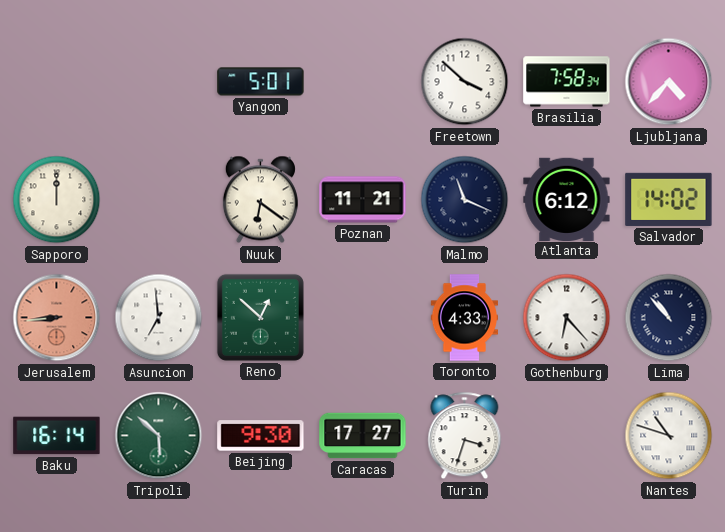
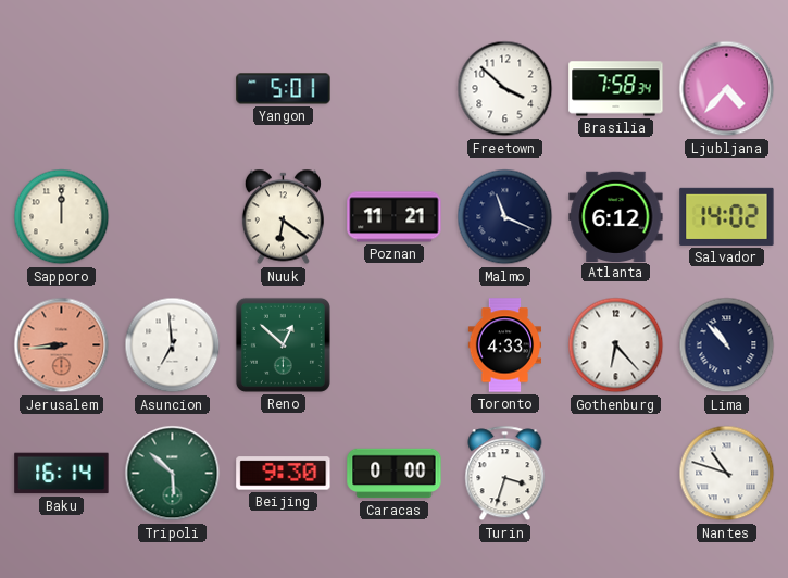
Caracas: 17:27 -> 0:00
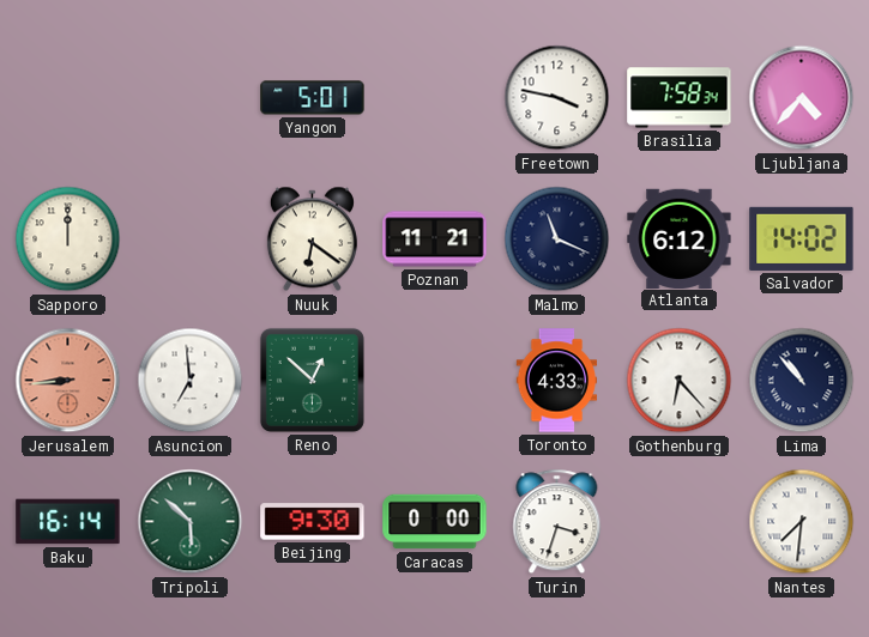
Freetown: 3:52 -> 3:47
Nantes: 10:48 -> 7:31
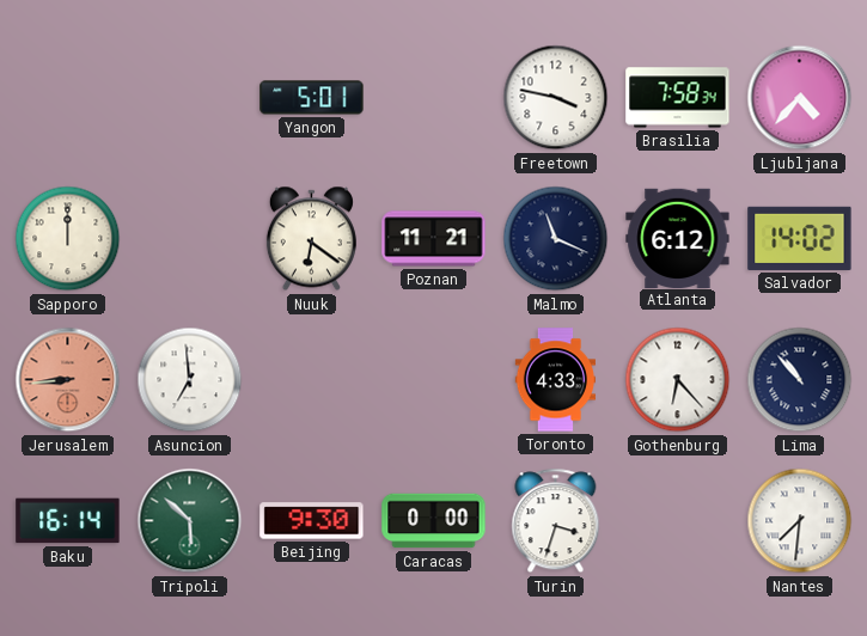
Reno: 12:52 -> none
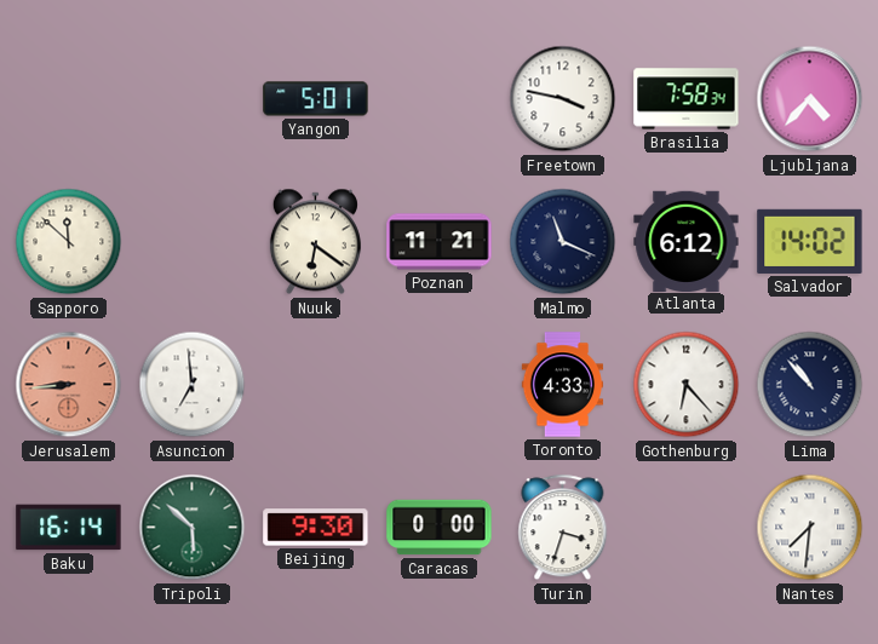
Sapporo: 12:00 -> 11:52
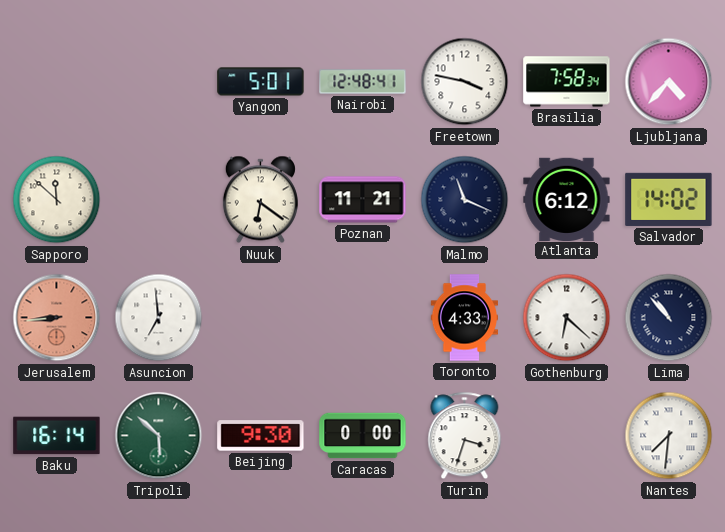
Nairobi: none -> 12:48
Gothenburg: 6:23 -> 6:22
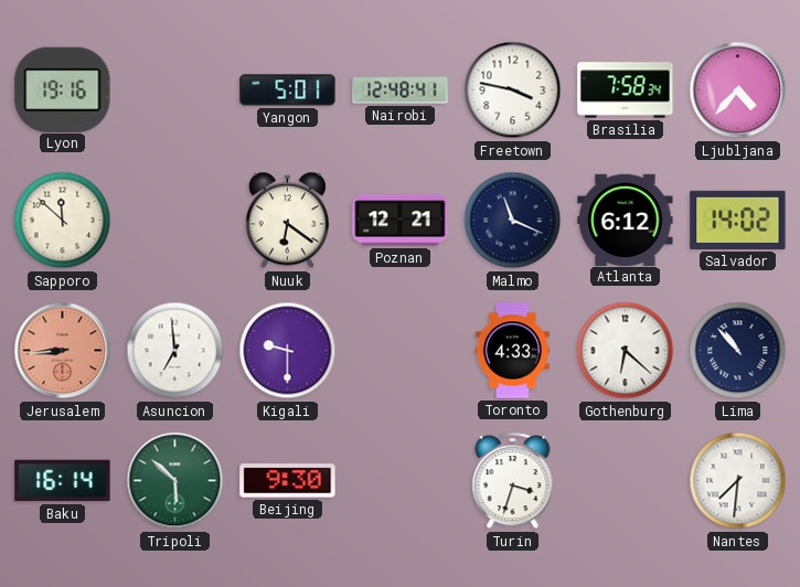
Lyon: none -> 19:16
Poznan: 11:21 -> 12:21
Kigali: none -> 9:30
Caracas: 0:00 -> none
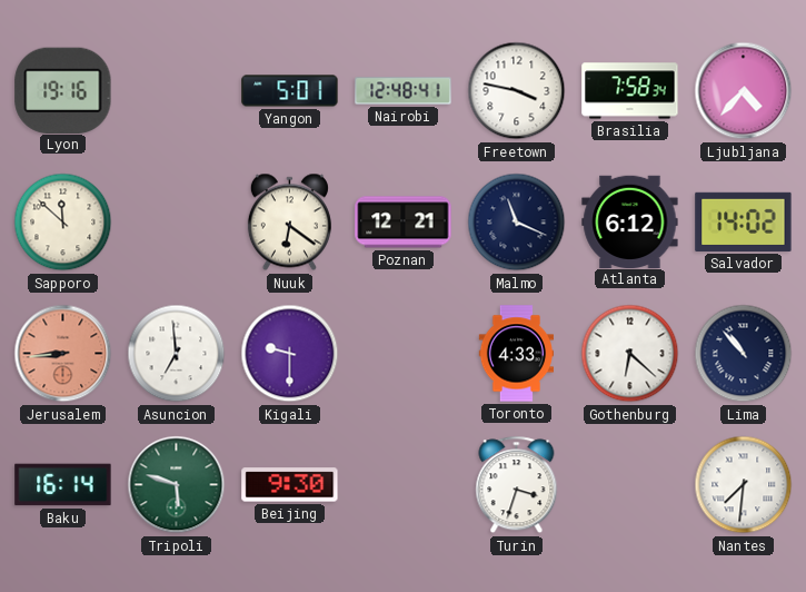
Tripoli: 5:52 -> 5:48
